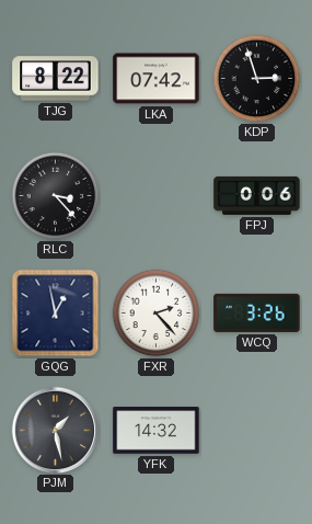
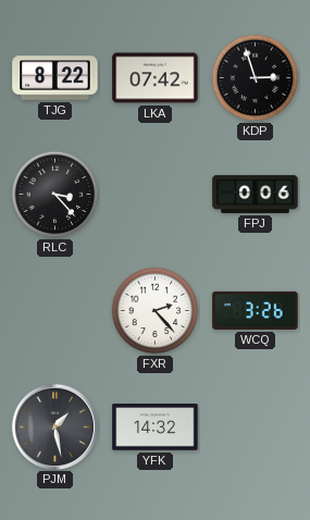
GQG: 12:58 -> none
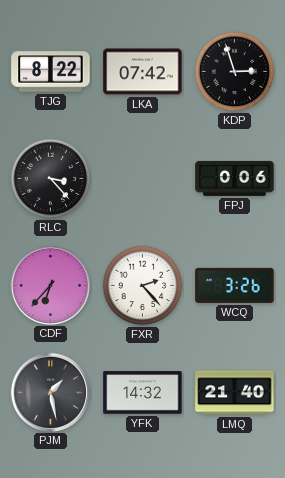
CDF: none -> 6:37
LMQ: none -> 21:40
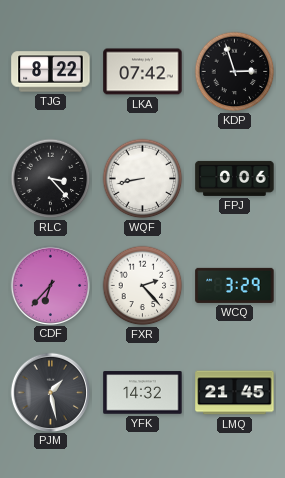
WQF: none -> 8:43
WCQ: 3:26 -> 3:29
LMQ: 21:40 -> 21:45
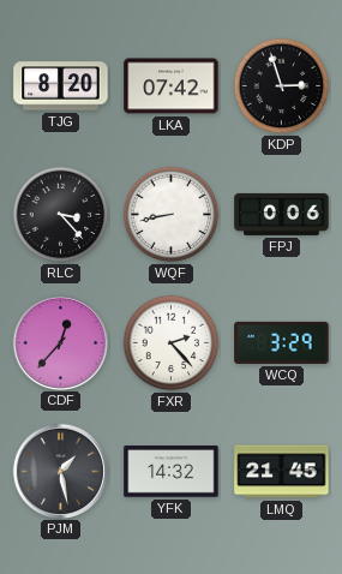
TJG: 8:22 -> 8:20
CDF: 6:37 -> 12:37
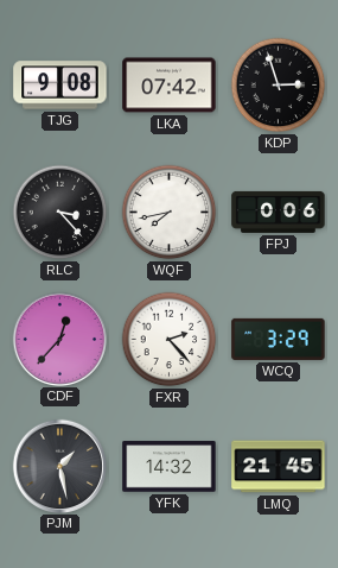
TJG: 8:20 -> 9:08
WQF: 8:43 -> 7:43
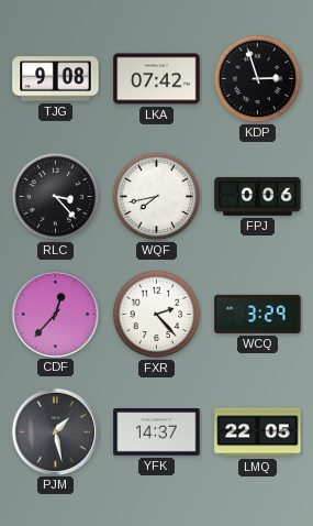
YFK: 14:32 -> 14:37
LMQ: 21:45 -> 22:05
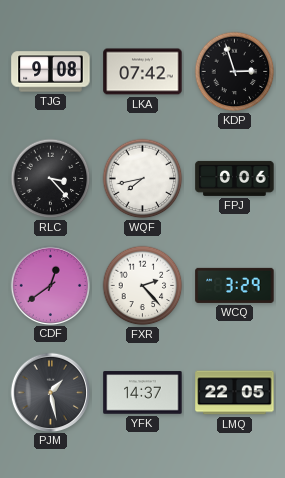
CDF: 12:37 -> 12:39
